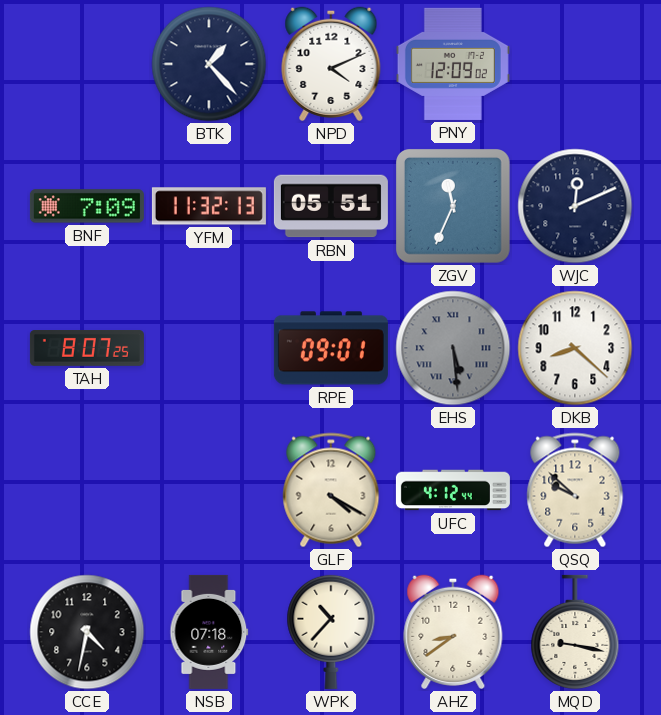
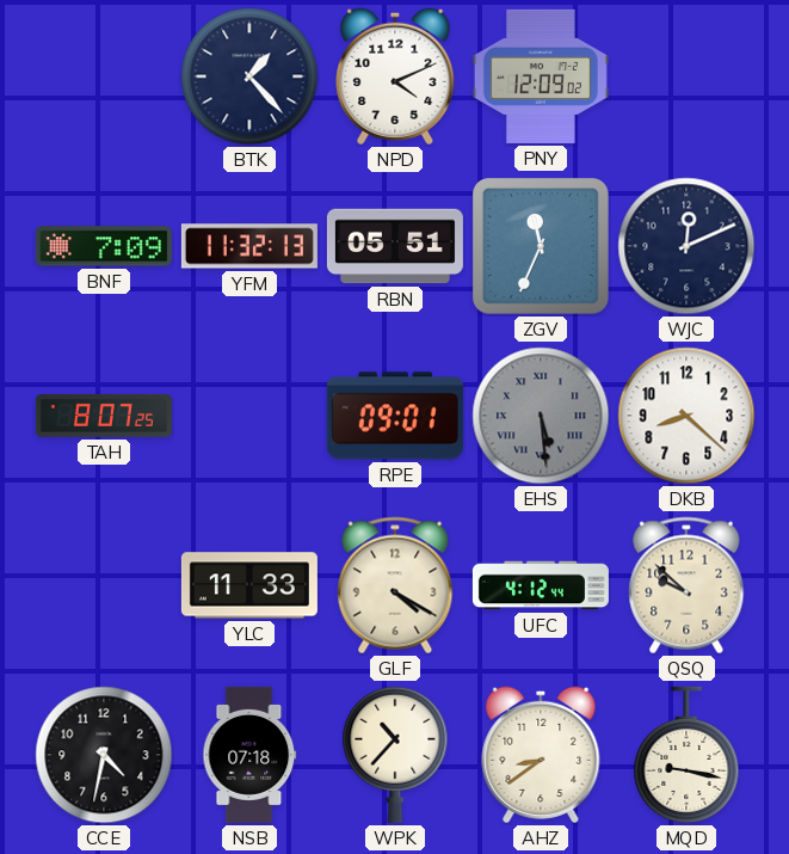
YLC: none -> 11:33
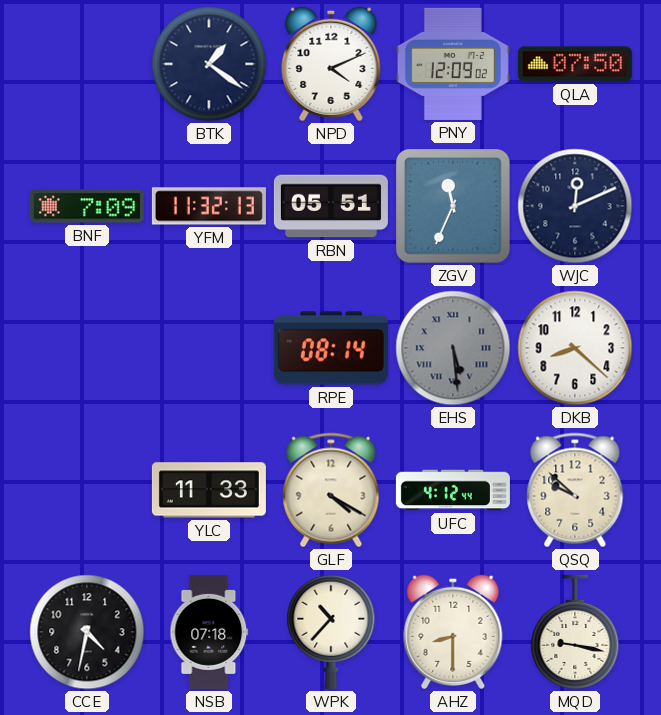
BTK: 1:23 -> 1:21
QLA: none -> 07:50
TAH: 8:07 -> none
RPE: 09:01 -> 08:14
AHZ: 8:39 -> 8:30
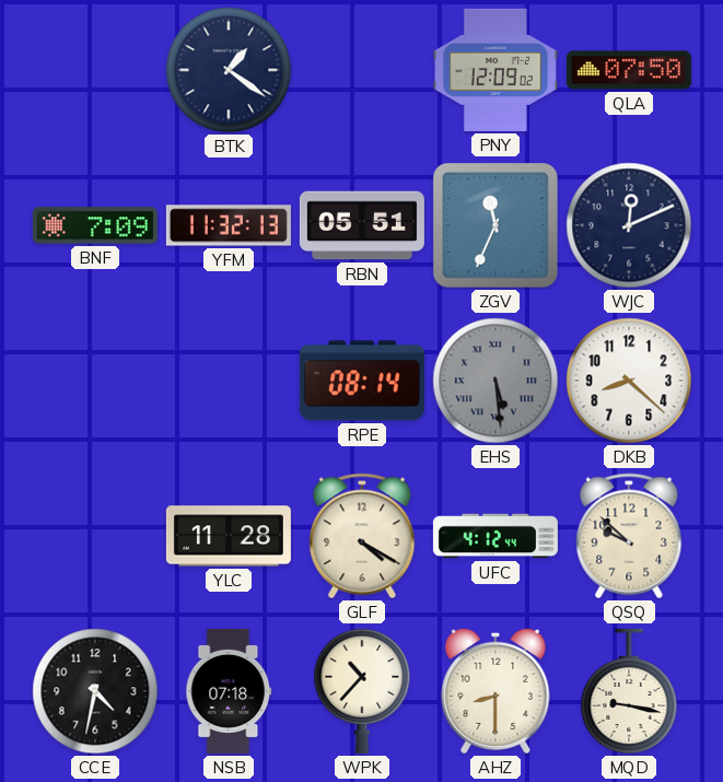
NPD: 4:11 -> none
YLC: 11:33 -> 11:28
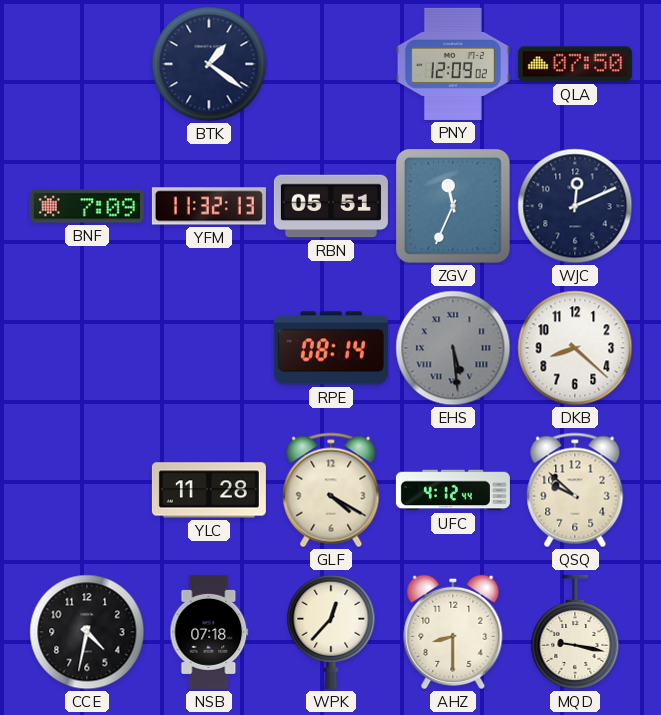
WPK: 10:37 -> 12:37
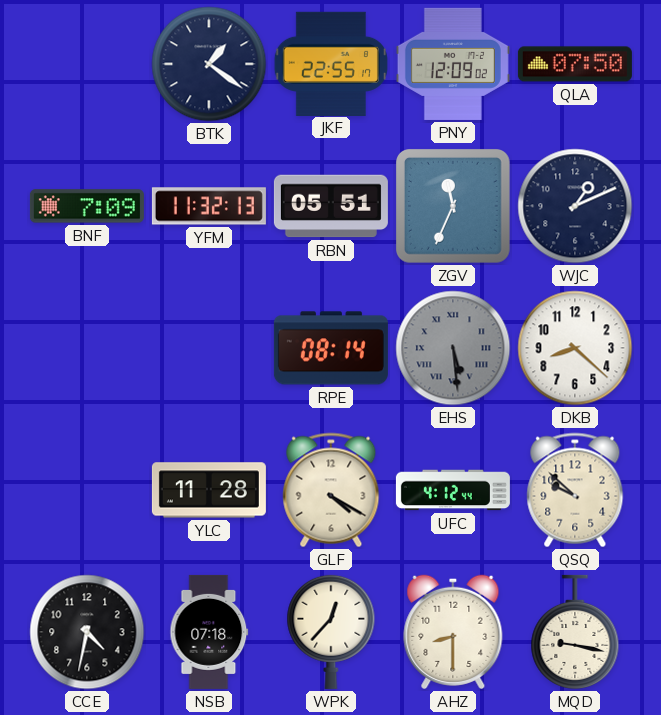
JKF: none -> 22:55
WJC: 12:11 -> 1:11
